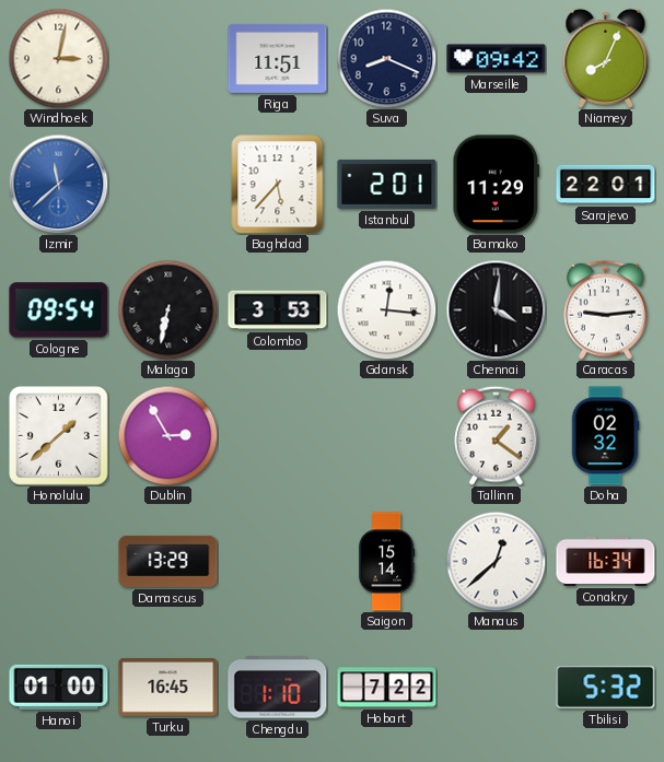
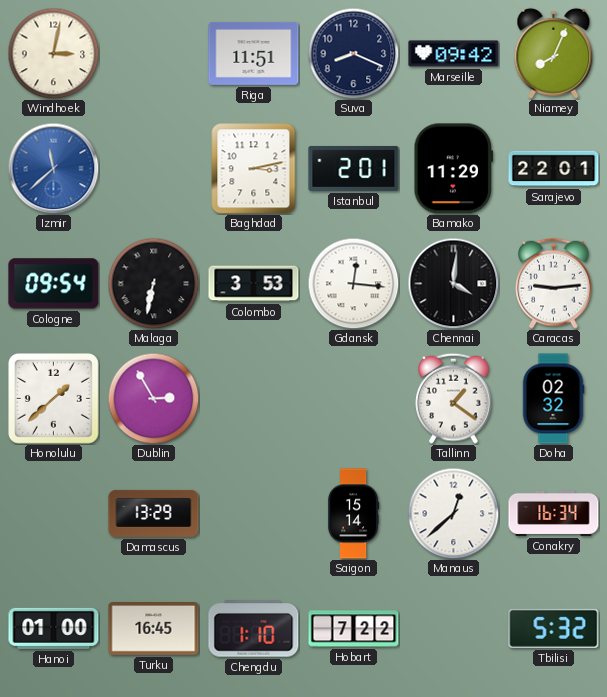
Baghdad: 5:37 -> 3:13
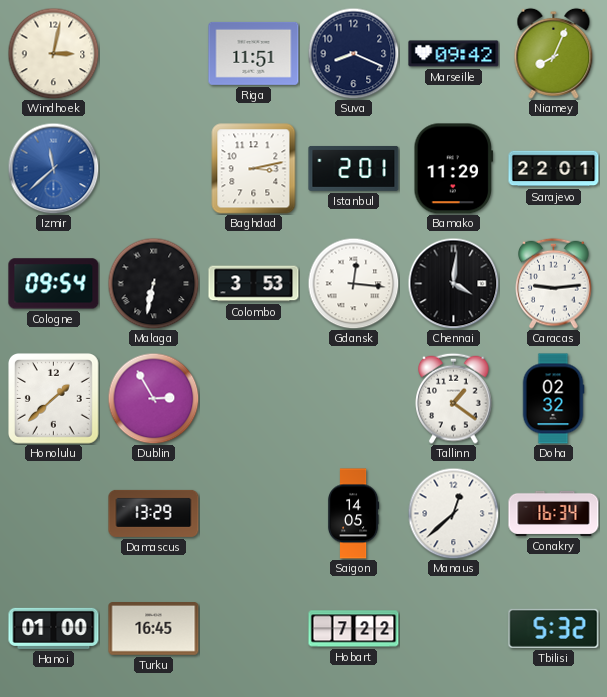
Saigon: 15:14 -> 14:05
Chengdu: 1:10 -> none
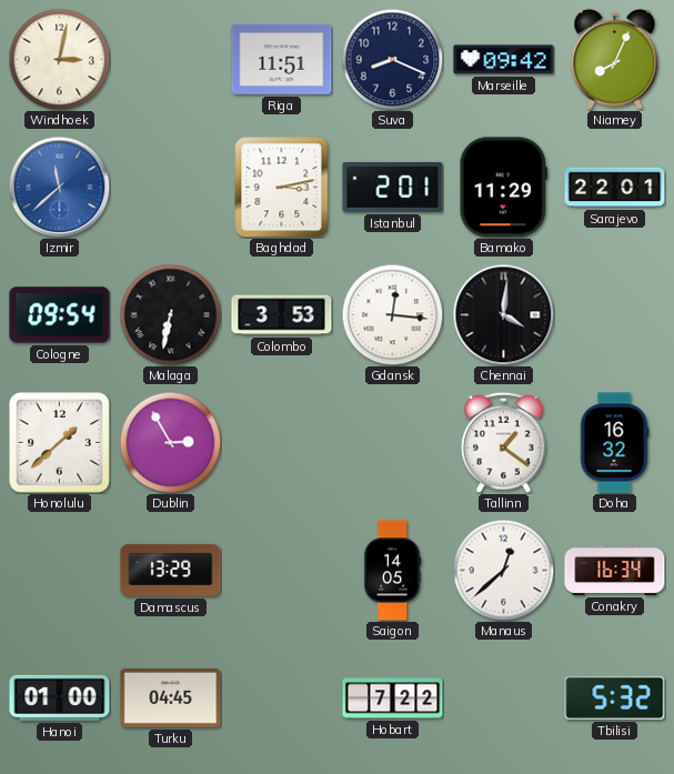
Caracas: 9:14 -> none
Doha: 02:32 -> 16:32
Turku: 16:45 -> 04:45
